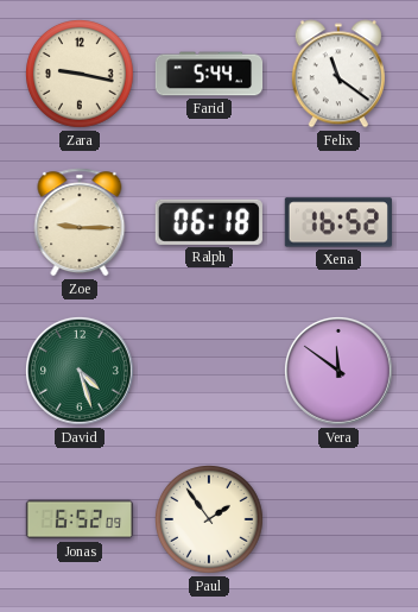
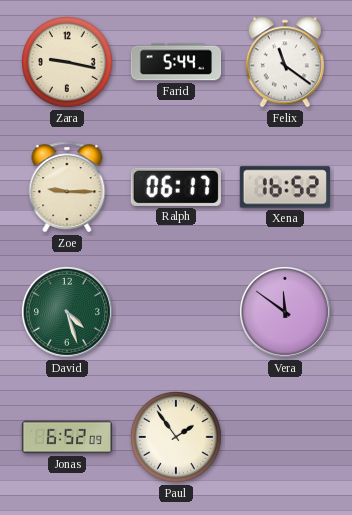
Ralph: 06:18 -> 06:17
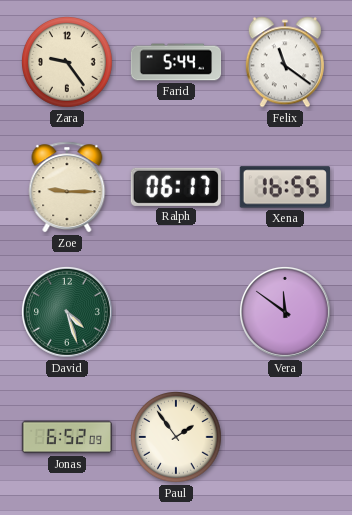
Zara: 9:17 -> 9:24
Xena: 16:52 -> 16:55
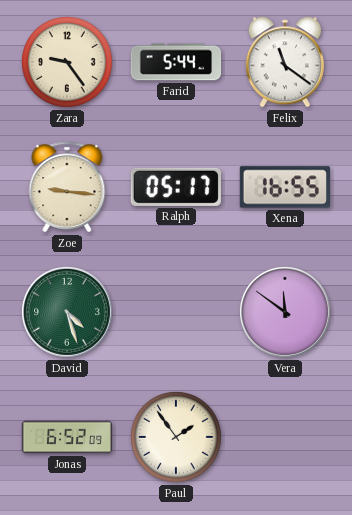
Zoe: 9:15 -> 9:16
Ralph: 06:17 -> 05:17
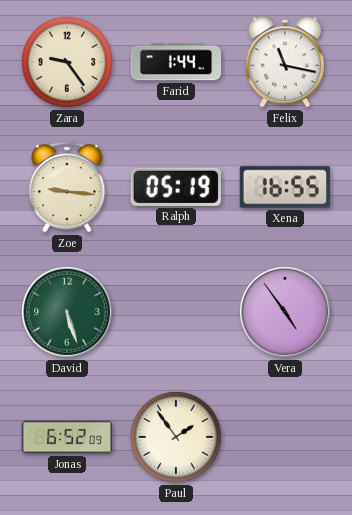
Farid: 5:44 -> 1:44
Felix: 11:21 -> 11:17
Ralph: 05:17 -> 05:19
David: 4:27 -> 5:27
Vera: 11:51 -> 4:54
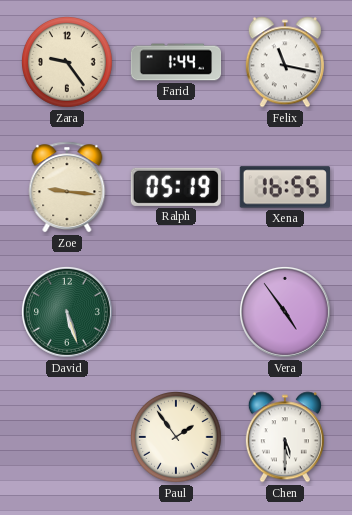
Jonas: 6:52 -> none
Chen: none -> 5:30
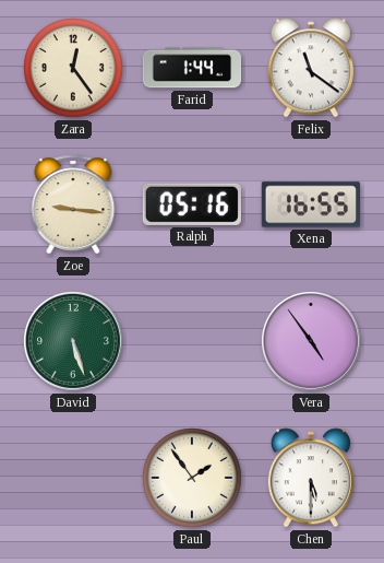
Zara: 9:24 -> 12:24
Felix: 11:17 -> 11:21
Ralph: 05:19 -> 05:16
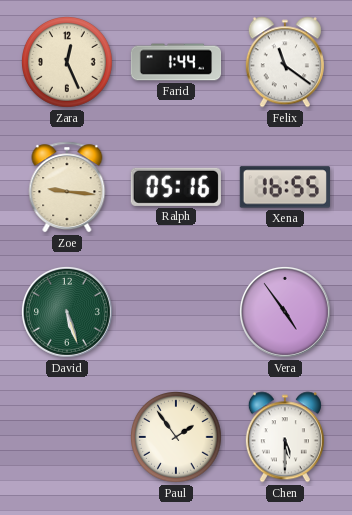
Zara: 12:24 -> 12:26
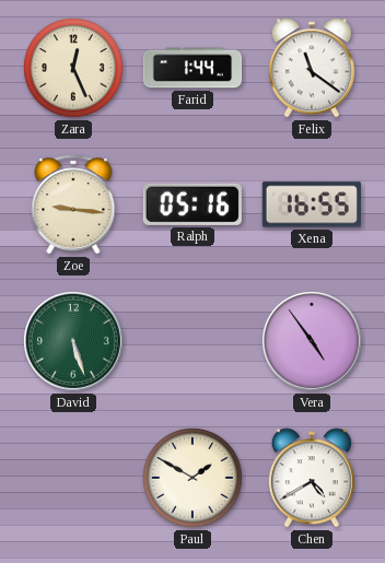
Paul: 1:54 -> 1:50
Chen: 5:30 -> 4:40
